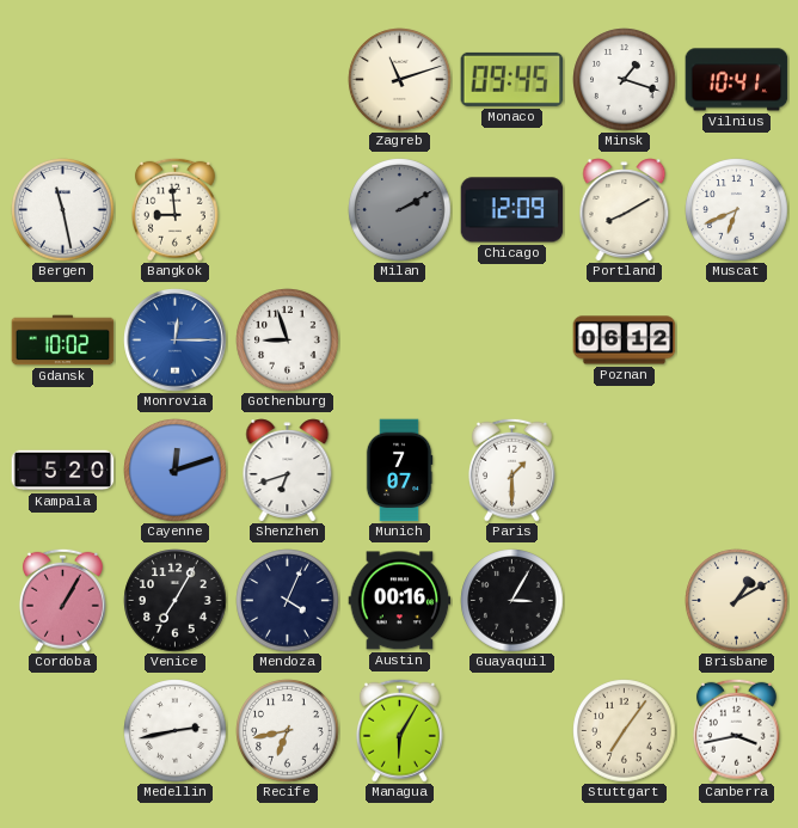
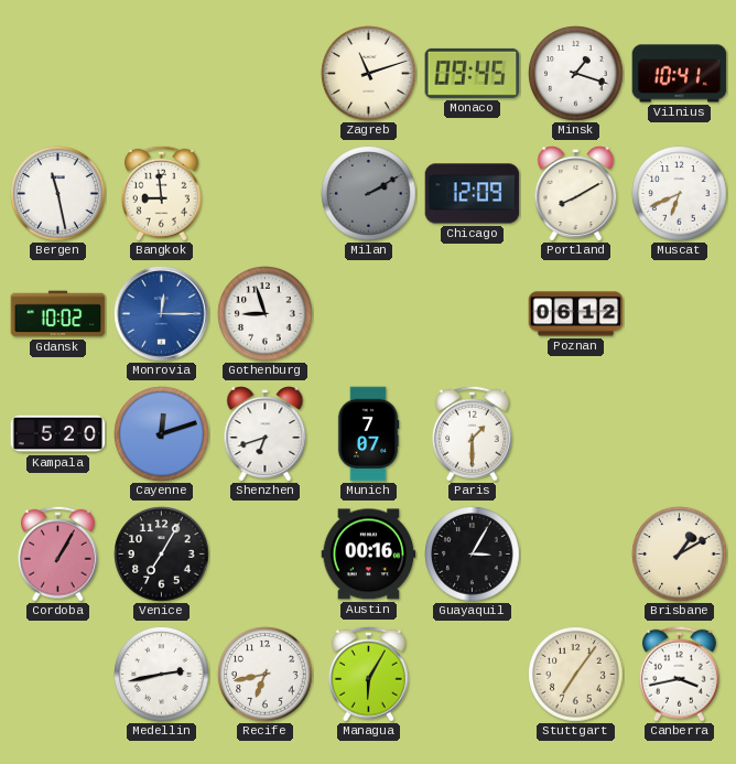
Mendoza: 4:04 -> none
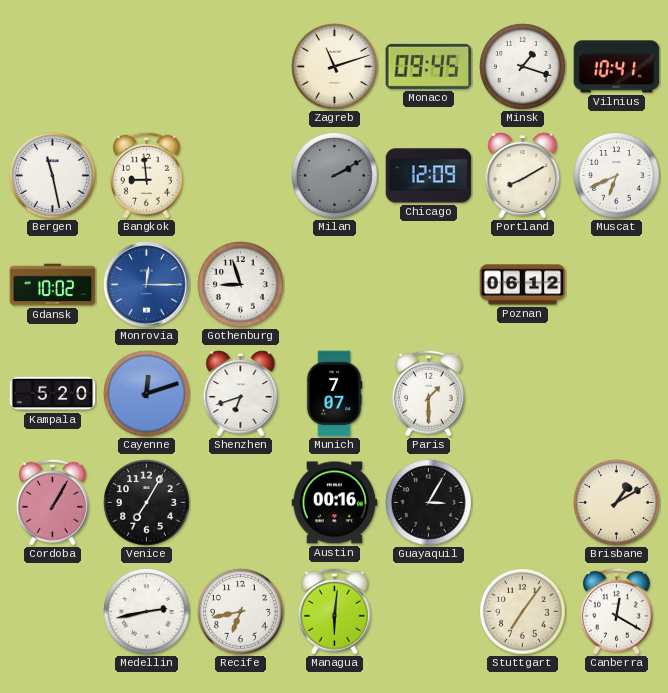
Managua: 6:05 -> 6:01
Canberra: 3:43 -> 12:20
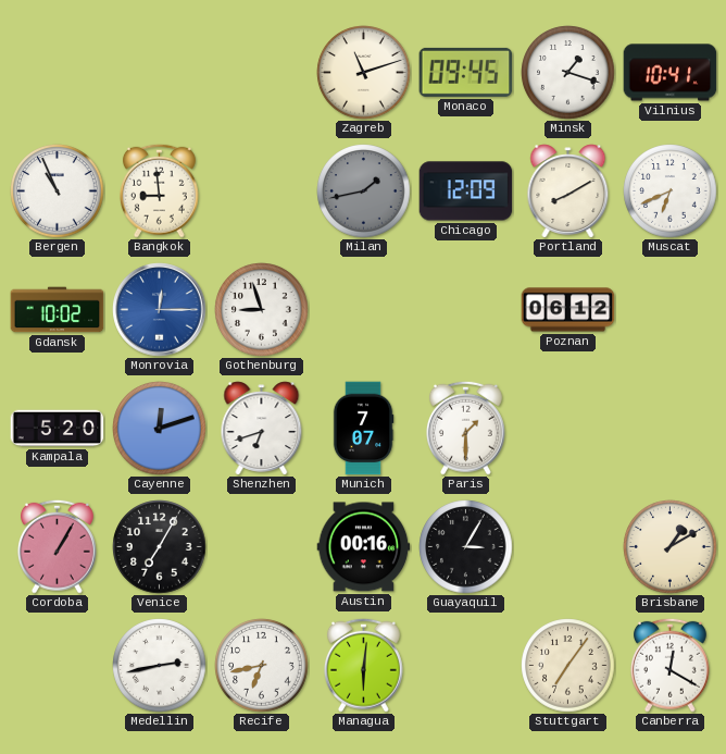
Bergen: 11:28 -> 10:56
Milan: 2:10 -> 1:43
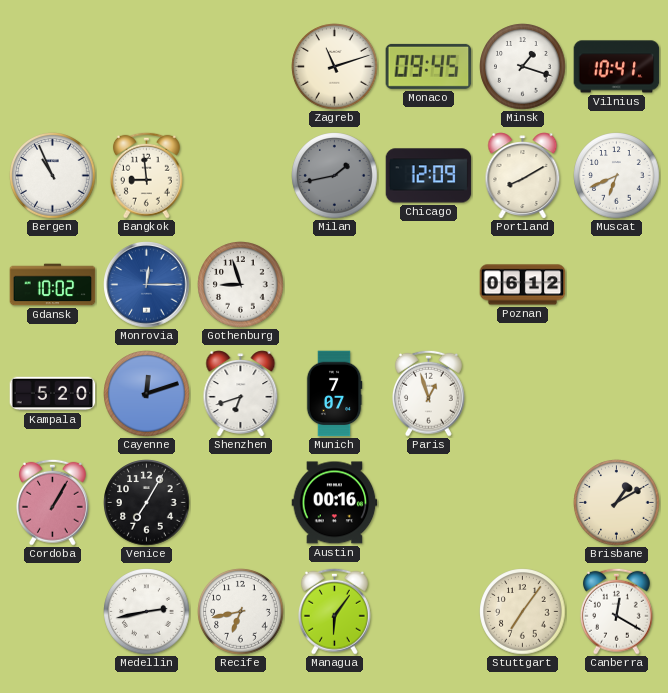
Paris: 1:30 -> 12:57
Guayaquil: 3:05 -> none
Managua: 6:01 -> 6:06
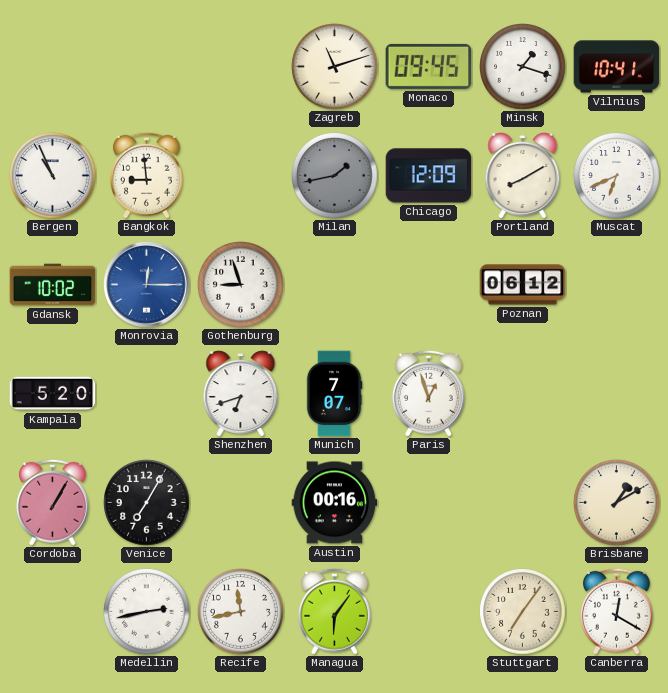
Cayenne: 12:12 -> none
Recife: 6:43 -> 11:43
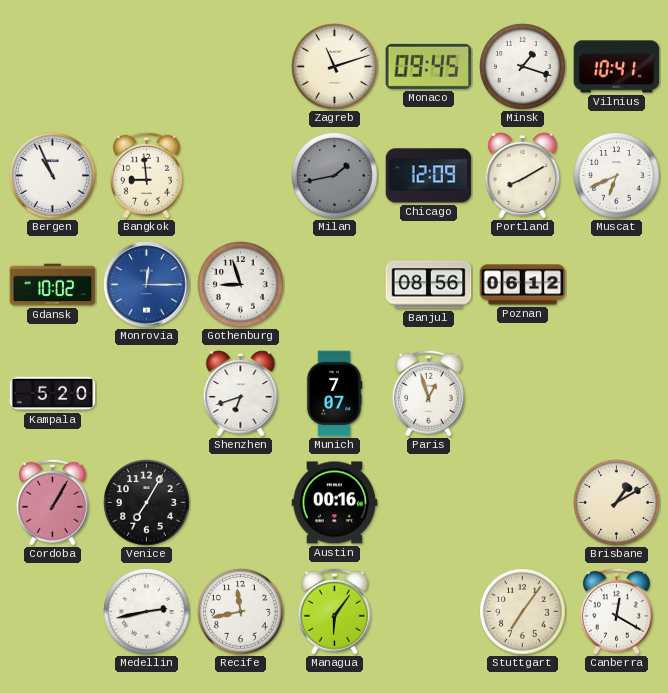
Banjul: none -> 08:56
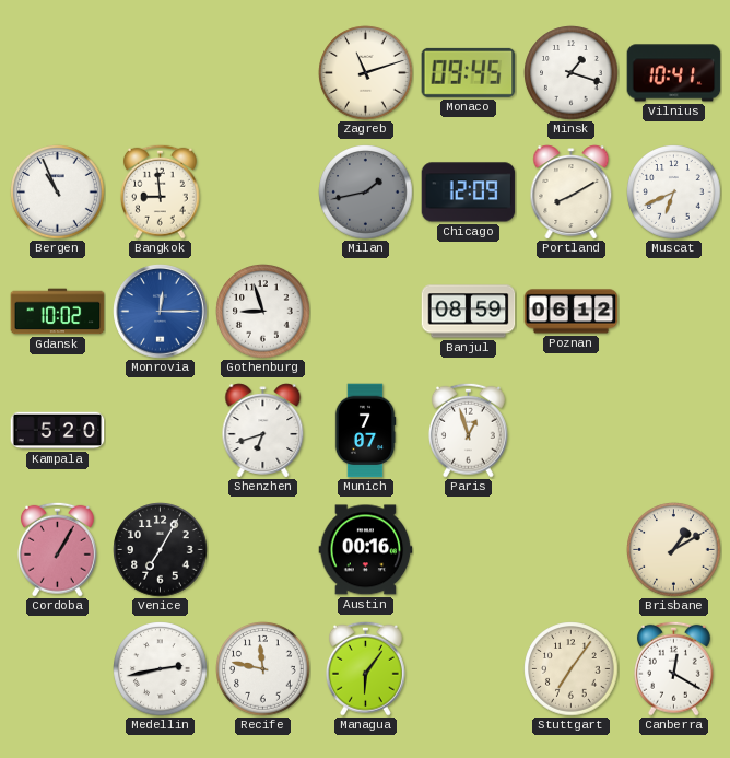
Banjul: 08:56 -> 08:59
Recife: 11:43 -> 11:47
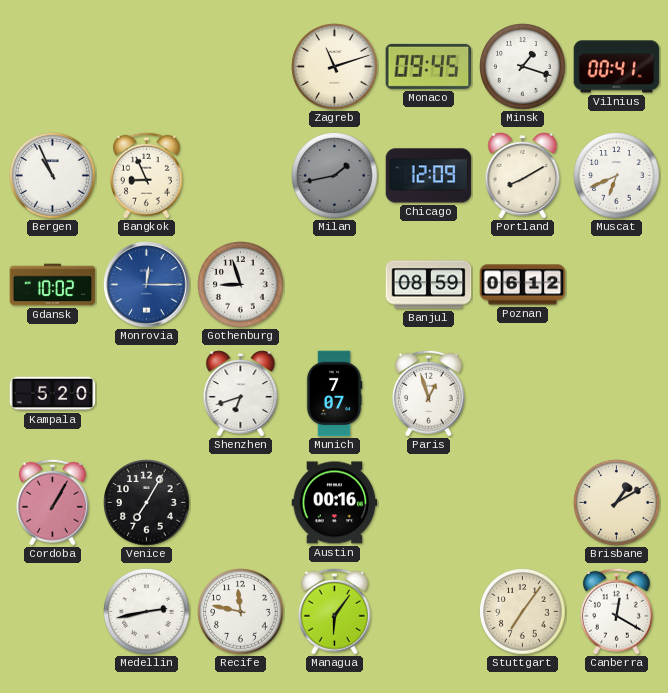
Vilnius: 10:41 -> 00:41
Bangkok: 8:59 -> 8:56
